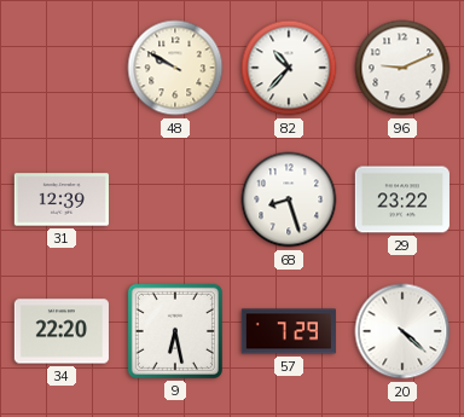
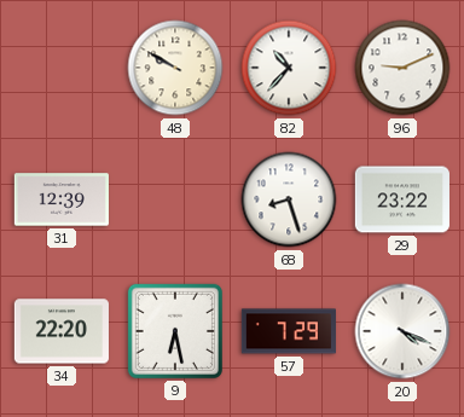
20: 4:22 -> 4:19
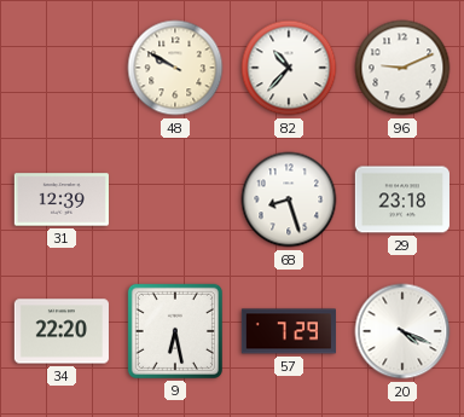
29: 23:22 -> 23:18
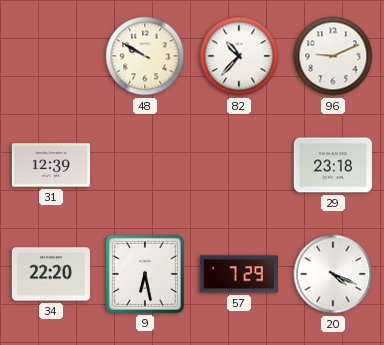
68: 8:27 -> none
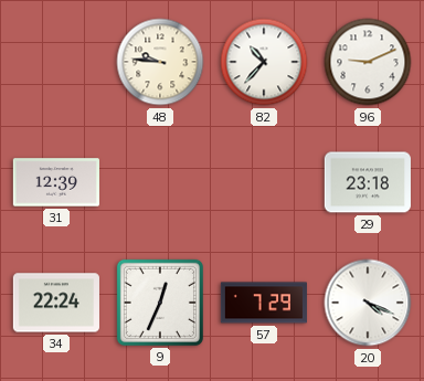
48: 9:50 -> 9:46
34: 22:20 -> 22:24
9: 6:28 -> 12:34
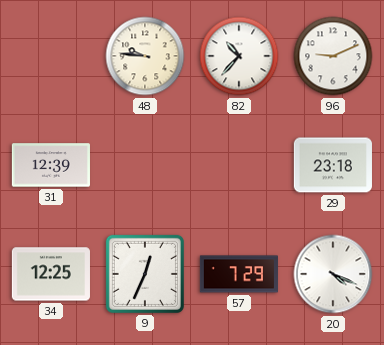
34: 22:24 -> 12:25
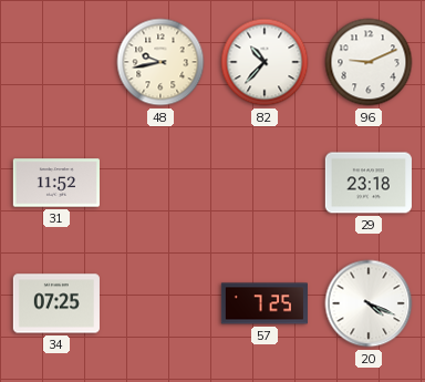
48: 9:46 -> 9:43
31: 12:39 -> 11:52
34: 12:25 -> 07:25
9: 12:34 -> none
57: 7:29 -> 7:25
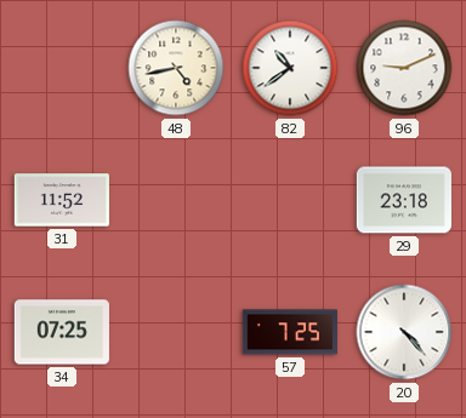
48: 9:43 -> 4:43
82: 10:37 -> 10:39
20: 4:19 -> 4:23
